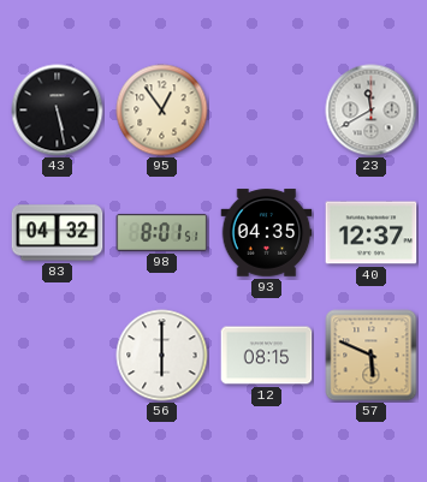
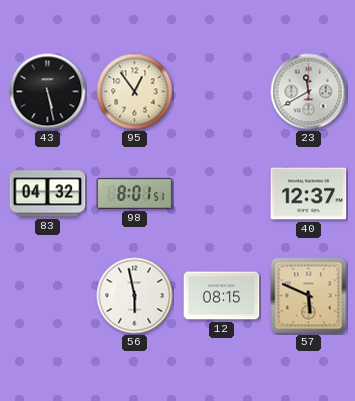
93: 04:35 -> none
56: 6:00 -> 5:58
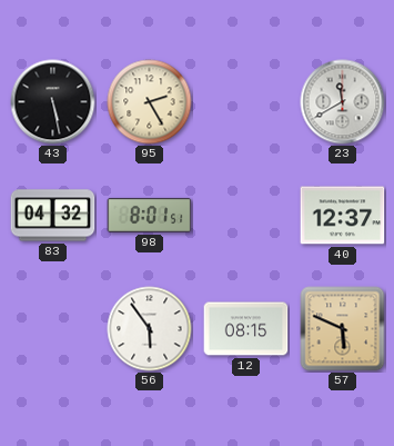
95: 12:54 -> 2:25
56: 5:58 -> 5:54
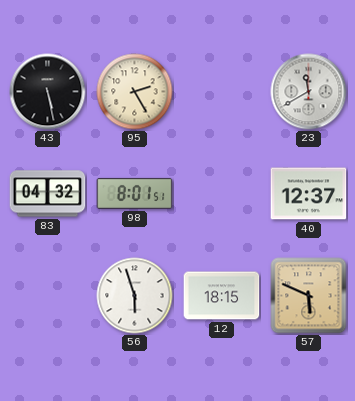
56: 5:54 -> 5:57
12: 08:15 -> 18:15
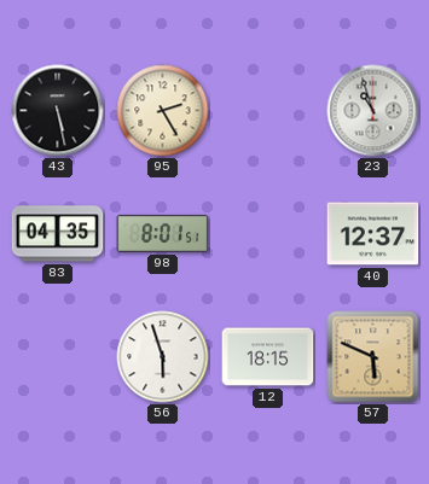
23: 11:40 -> 10:57
83: 04:32 -> 04:35
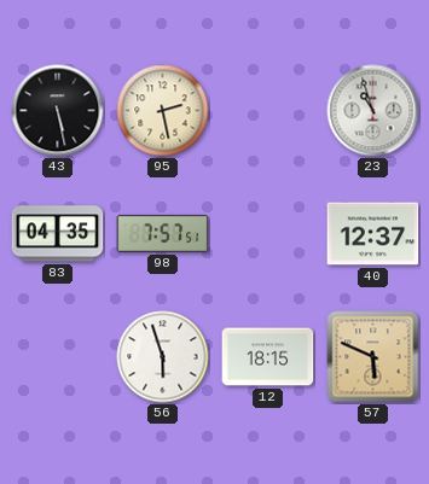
95: 2:25 -> 2:28
98: 8:01 -> 7:57
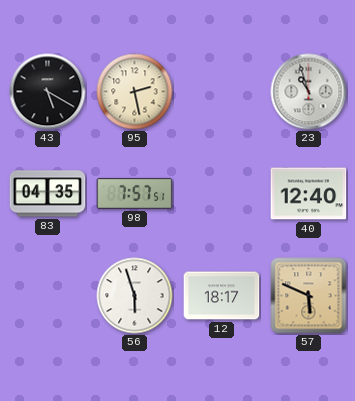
43: 5:28 -> 5:20
40: 12:37 -> 12:40
12: 18:15 -> 18:17
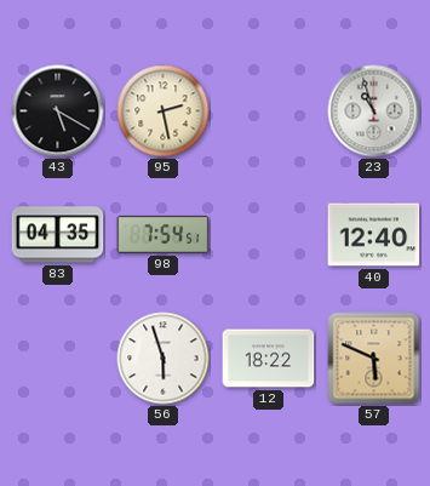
98: 7:57 -> 7:54
12: 18:17 -> 18:22
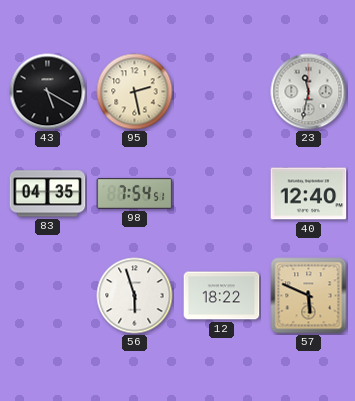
23: 10:57 -> 11:32
